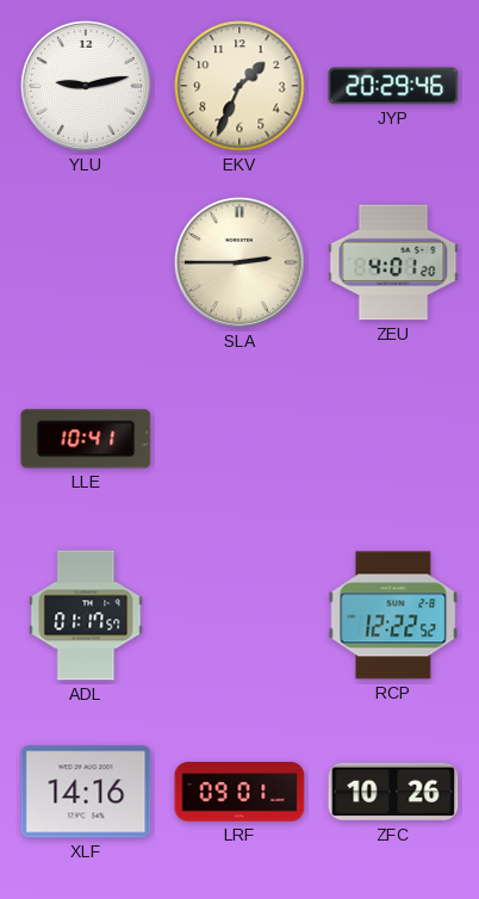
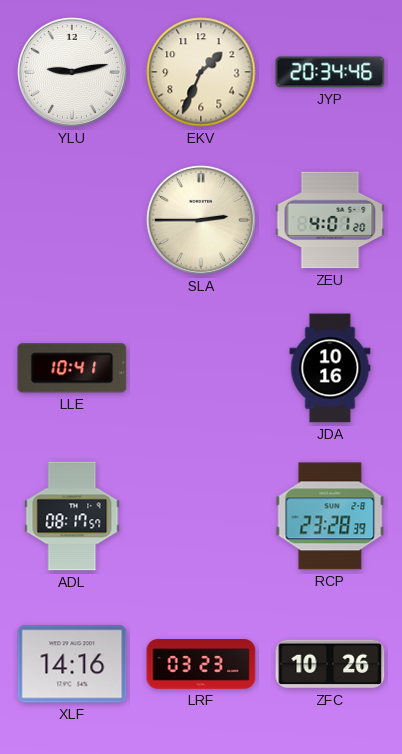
JYP: 20:29 -> 20:34
JDA: none -> 10:16
ADL: 01:17 -> 08:17
RCP: 12:22 -> 23:28
LRF: 09:01 -> 03:23
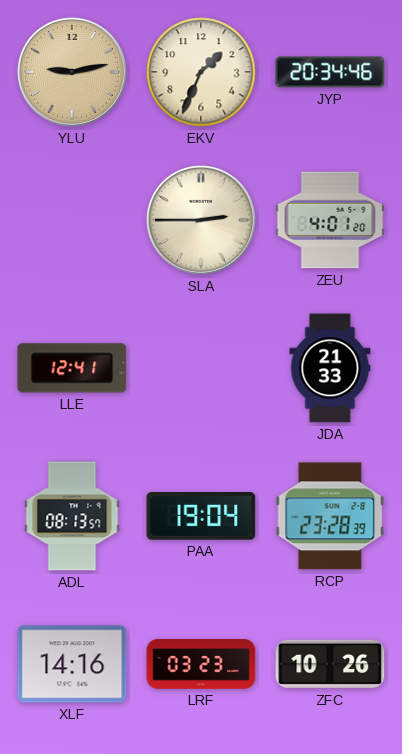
YLU dial: white -> champagne
LLE: 10:41 -> 12:41
JDA: 10:16 -> 21:33
ADL: 08:17 -> 08:13
PAA: none -> 19:04
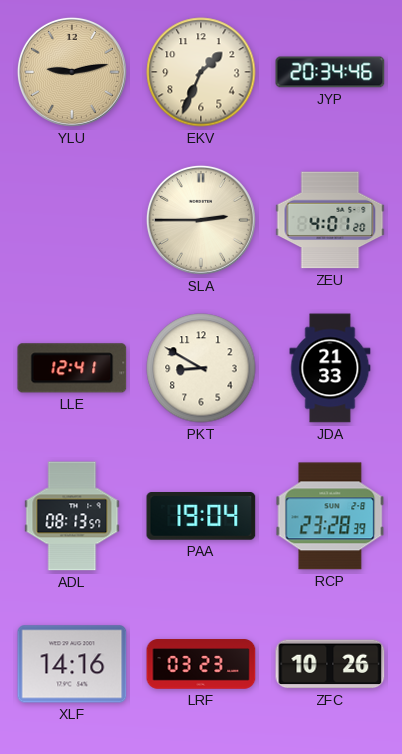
PKT: none -> 8:50
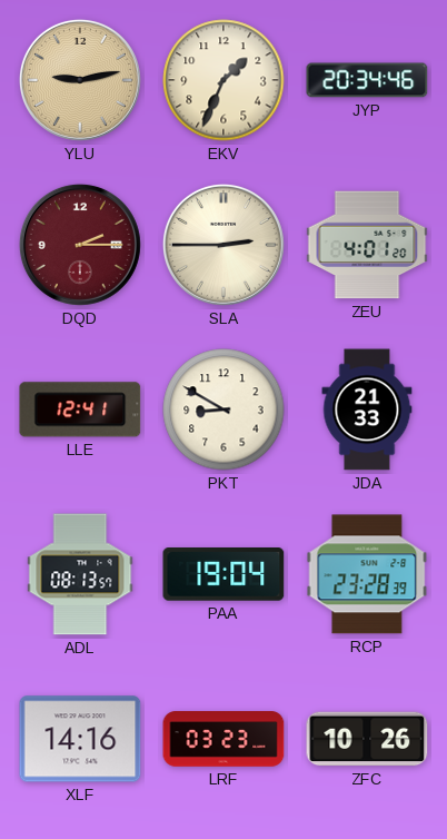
DQD: none -> 2:15
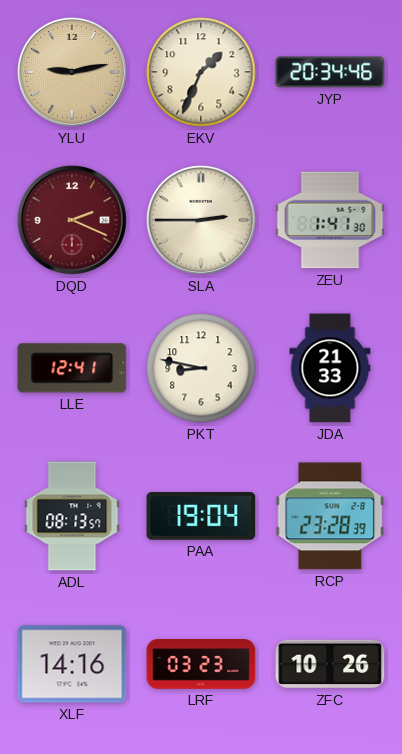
DQD: 2:15 -> 2:19
ZEU: 4:01 -> 1:41
PKT: 8:50 -> 8:47
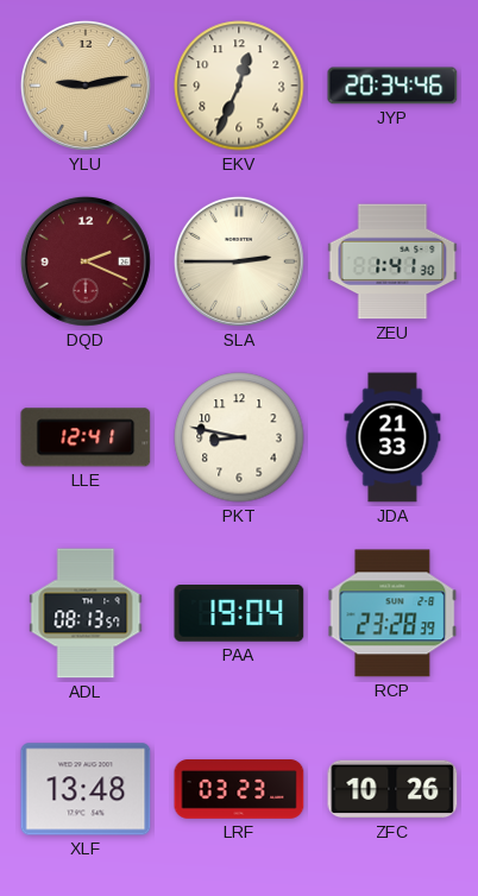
EKV: 1:34 -> 12:34
XLF: 14:16 -> 13:48
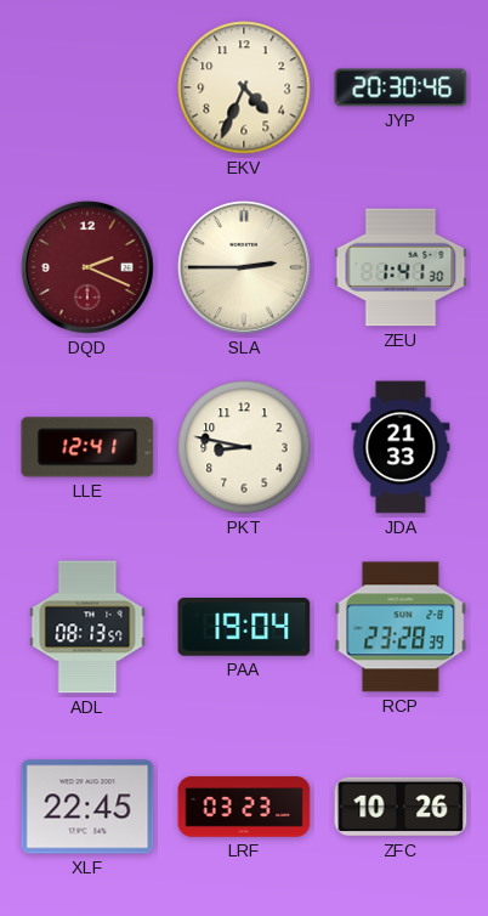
YLU: 9:13 -> none
EKV: 12:34 -> 4:34
JYP: 20:34 -> 20:30
XLF: 13:48 -> 22:45
